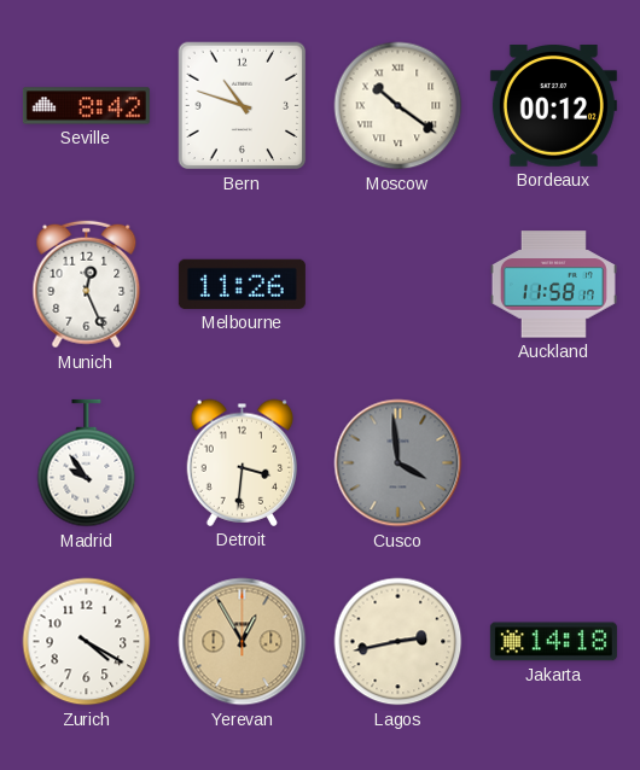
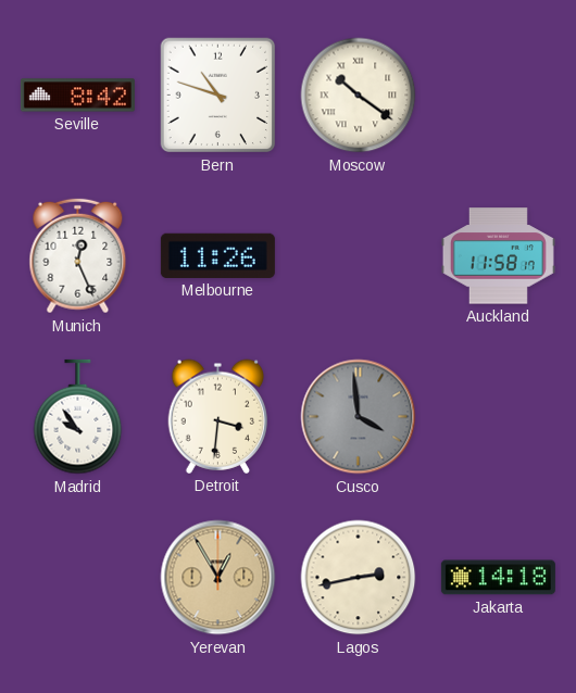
Bordeaux: 00:12 -> none
Zurich: 4:20 -> none
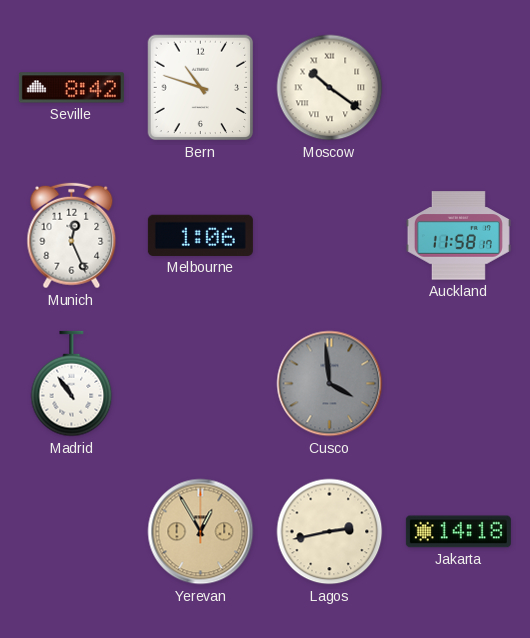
Melbourne: 11:26 -> 1:06
Madrid: 9:54 -> 10:54
Detroit: 3:31 -> none
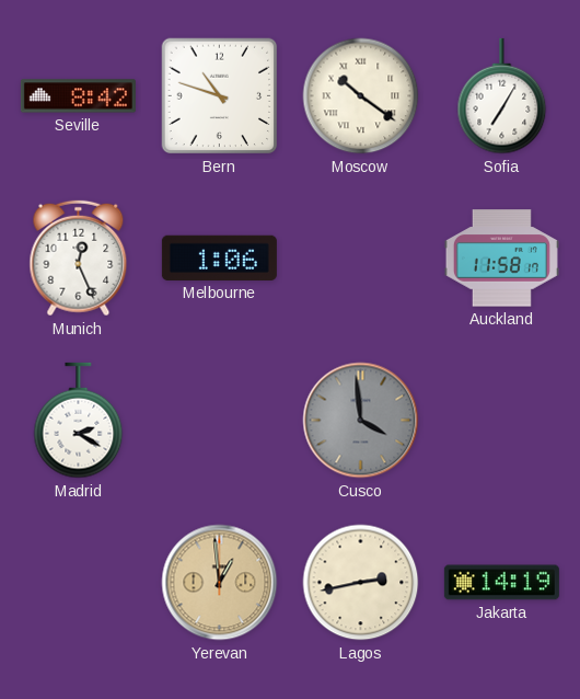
Sofia: none -> 7:05
Madrid: 10:54 -> 2:20
Yerevan: 12:55 -> 12:59
Jakarta: 14:18 -> 14:19
